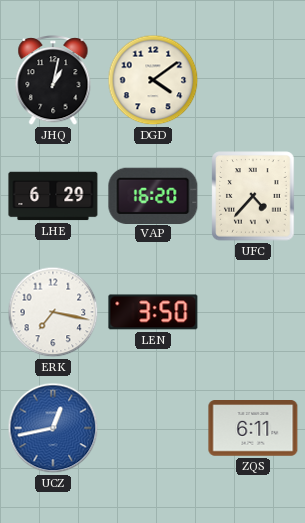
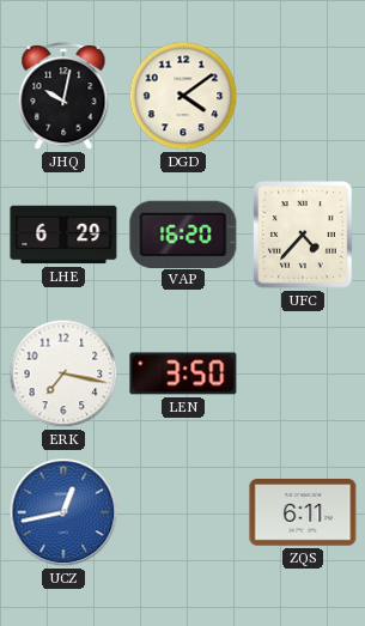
JHQ: 1:02 -> 10:02
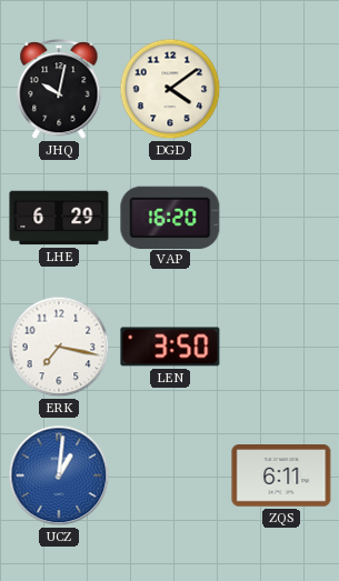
UFC: 4:37 -> none
UCZ: 12:43 -> 1:01
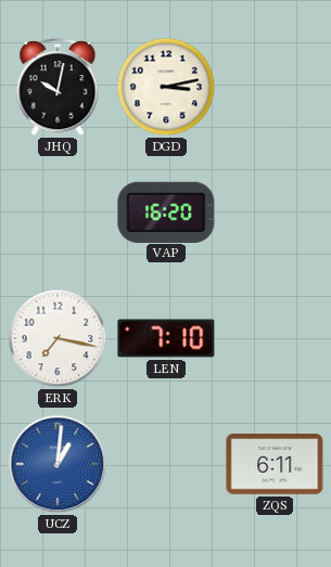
DGD: 4:09 -> 3:13
LHE: 6:29 -> none
LEN: 3:50 -> 7:10
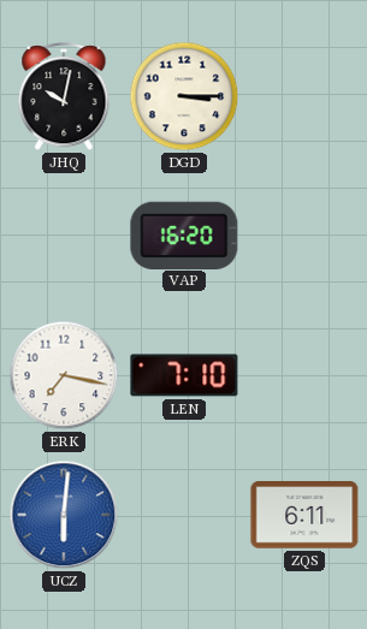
DGD: 3:13 -> 3:15
UCZ: 1:01 -> 6:01
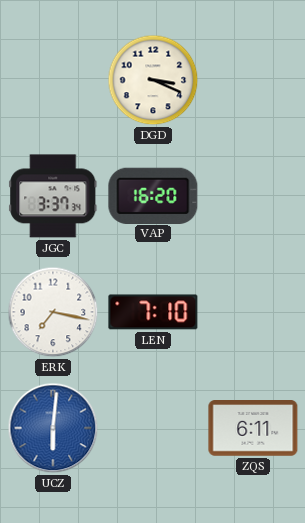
JHQ: 10:02 -> none
DGD: 3:15 -> 3:19
JGC: none -> 3:37
